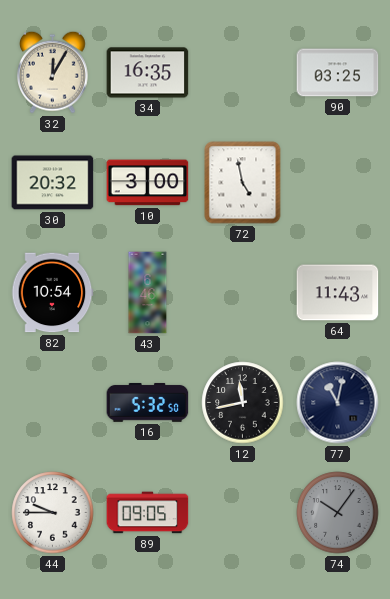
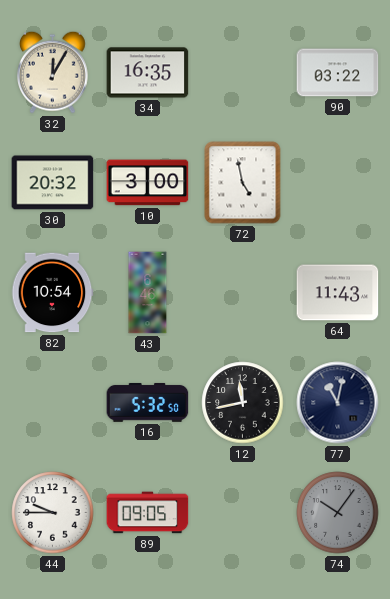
90: 03:25 -> 03:22
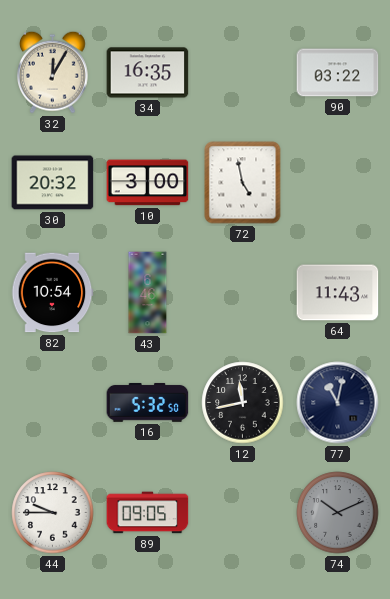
74: 10:06 -> 10:11
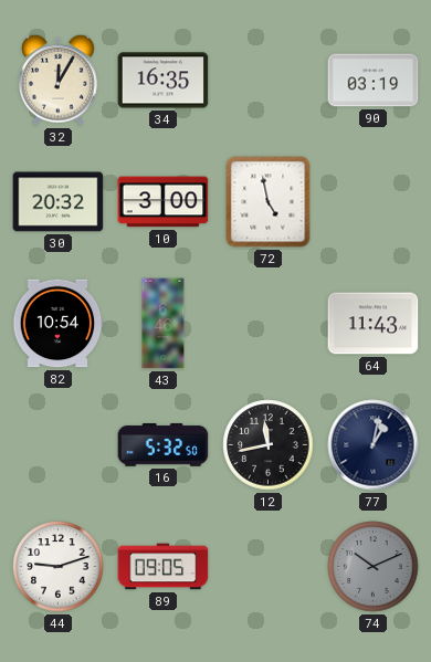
90: 03:22 -> 03:19
77: 11:02 -> 1:02
44: 9:45 -> 9:12
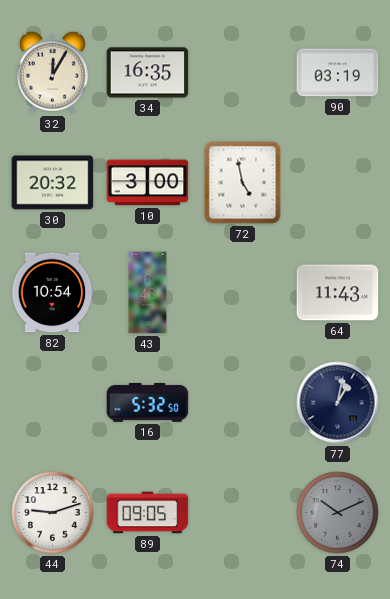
12: 11:43 -> none
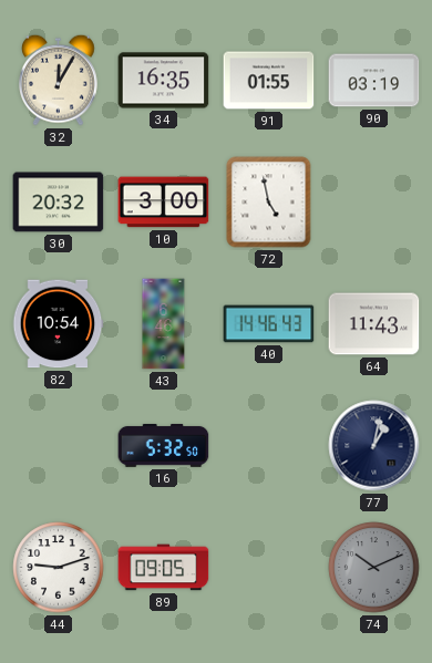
91: none -> 01:55
40: none -> 14:46
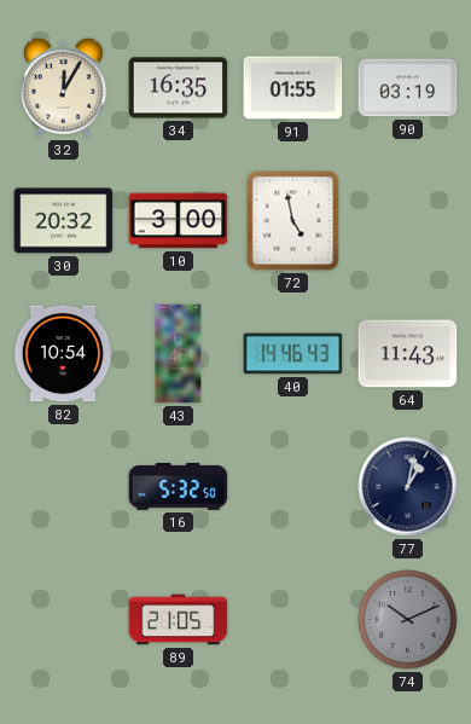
44: 9:12 -> none
89: 09:05 -> 21:05
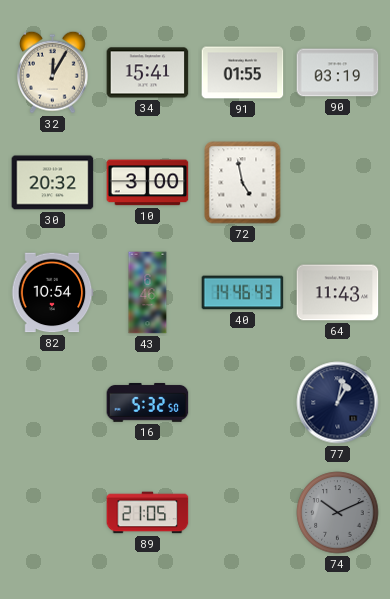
34: 16:35 -> 15:41
